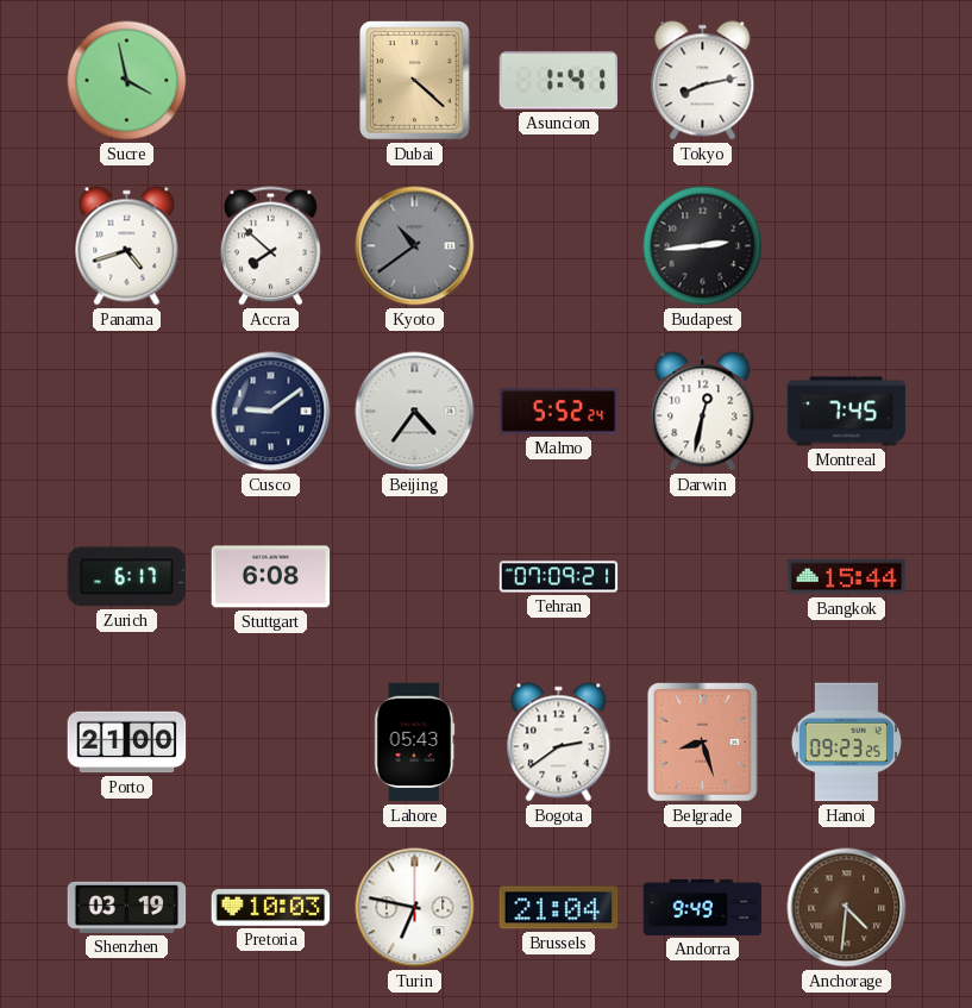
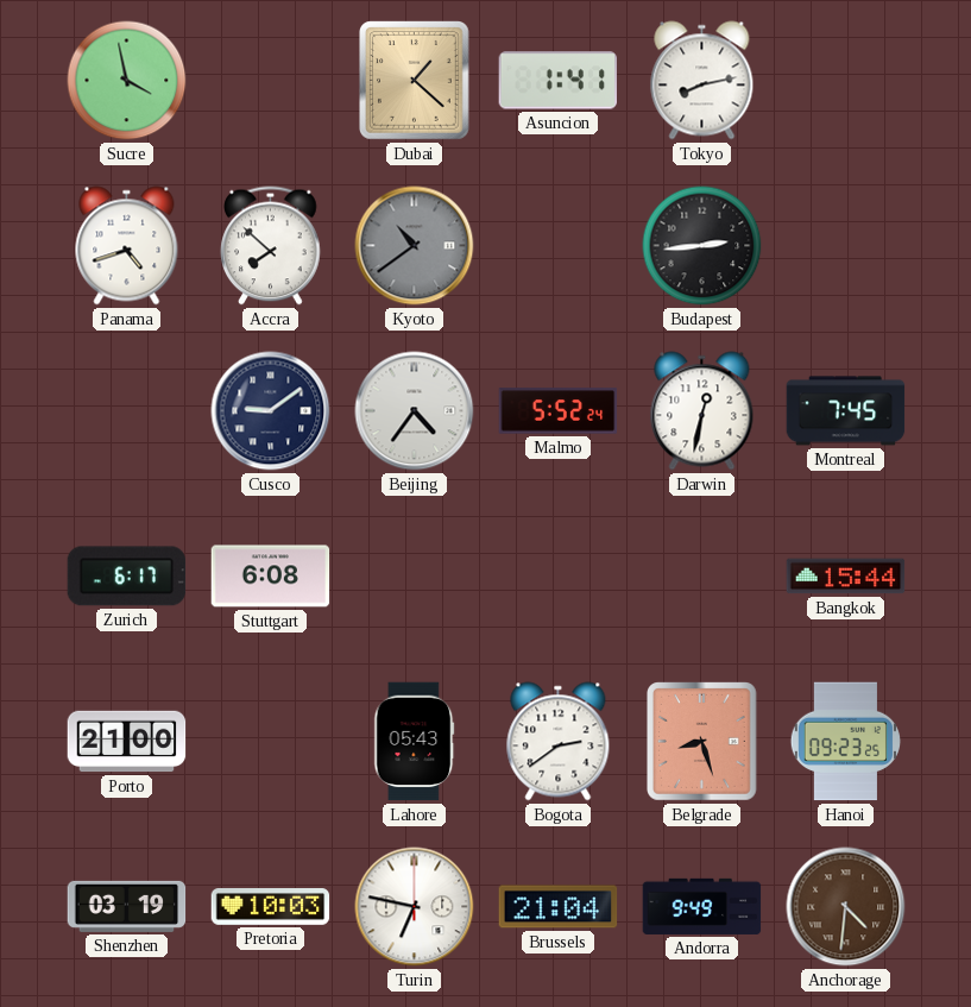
Dubai: 4:22 -> 1:22
Tehran: 07:09 -> none
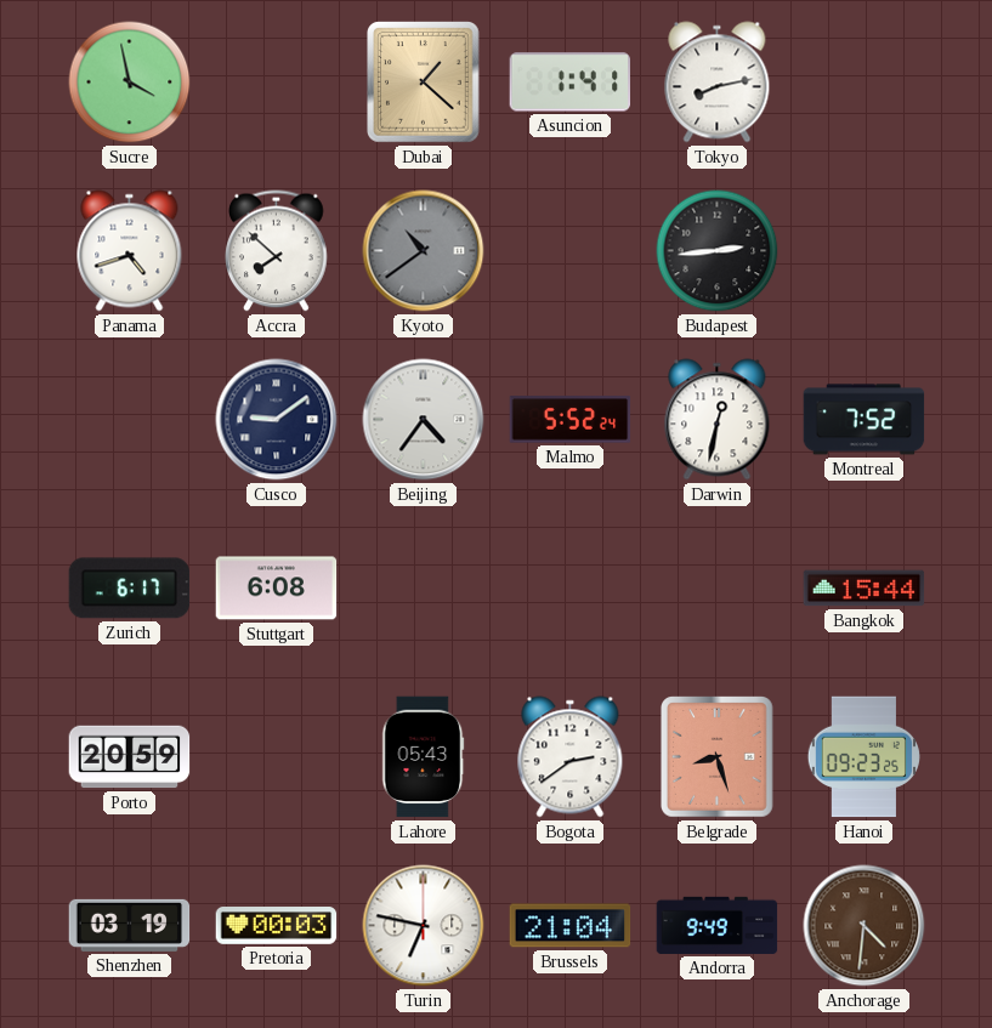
Montreal: 7:45 -> 7:52
Porto: 21:00 -> 20:59
Pretoria: 10:03 -> 00:03
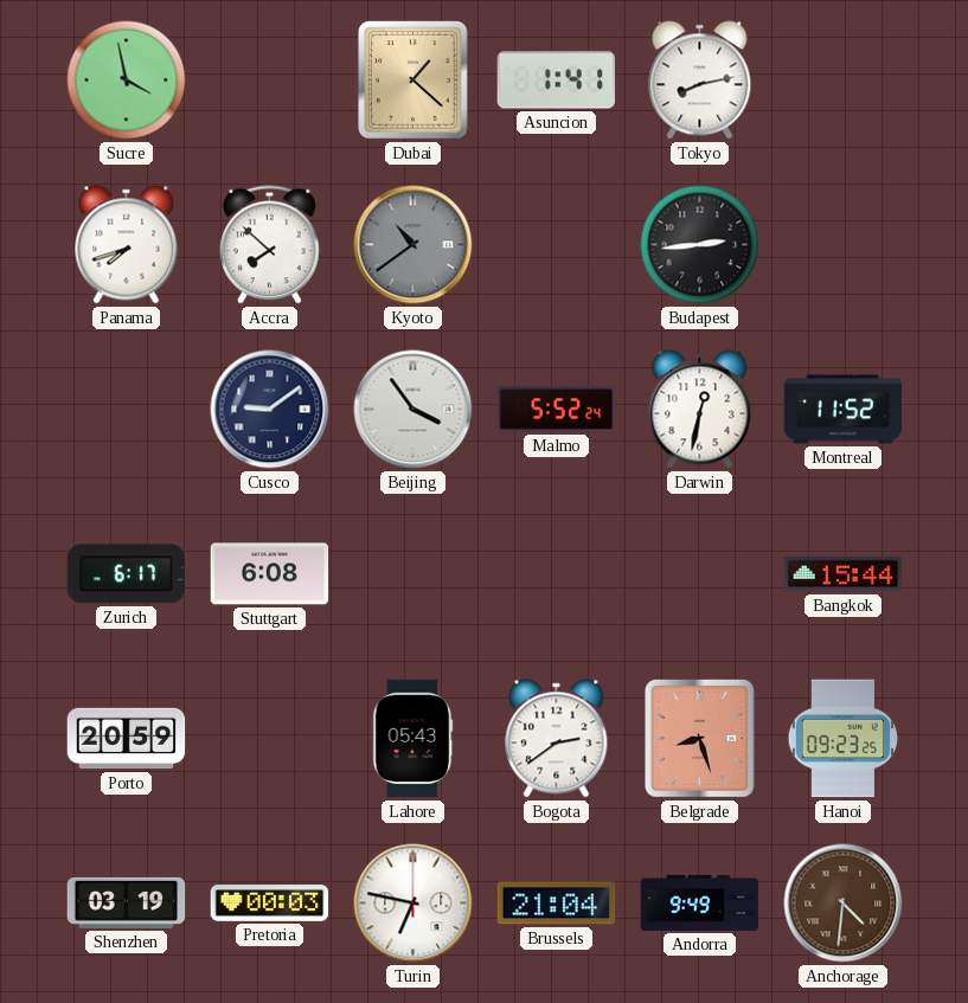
Panama: 4:42 -> 7:42
Beijing: 4:36 -> 3:54
Montreal: 7:52 -> 11:52
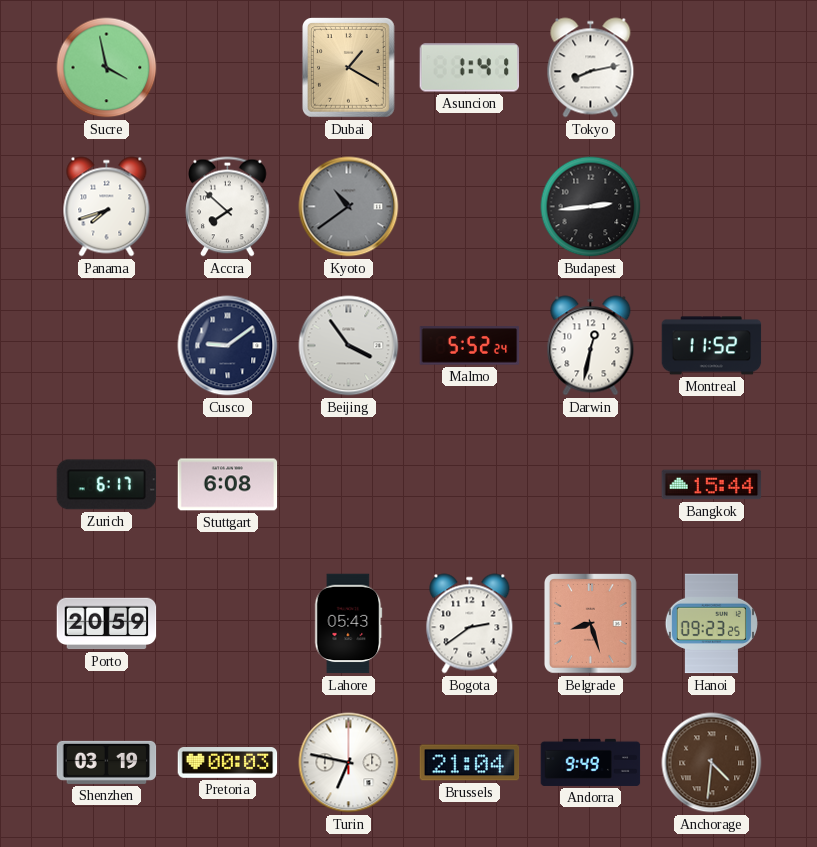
Dubai: 1:22 -> 1:20
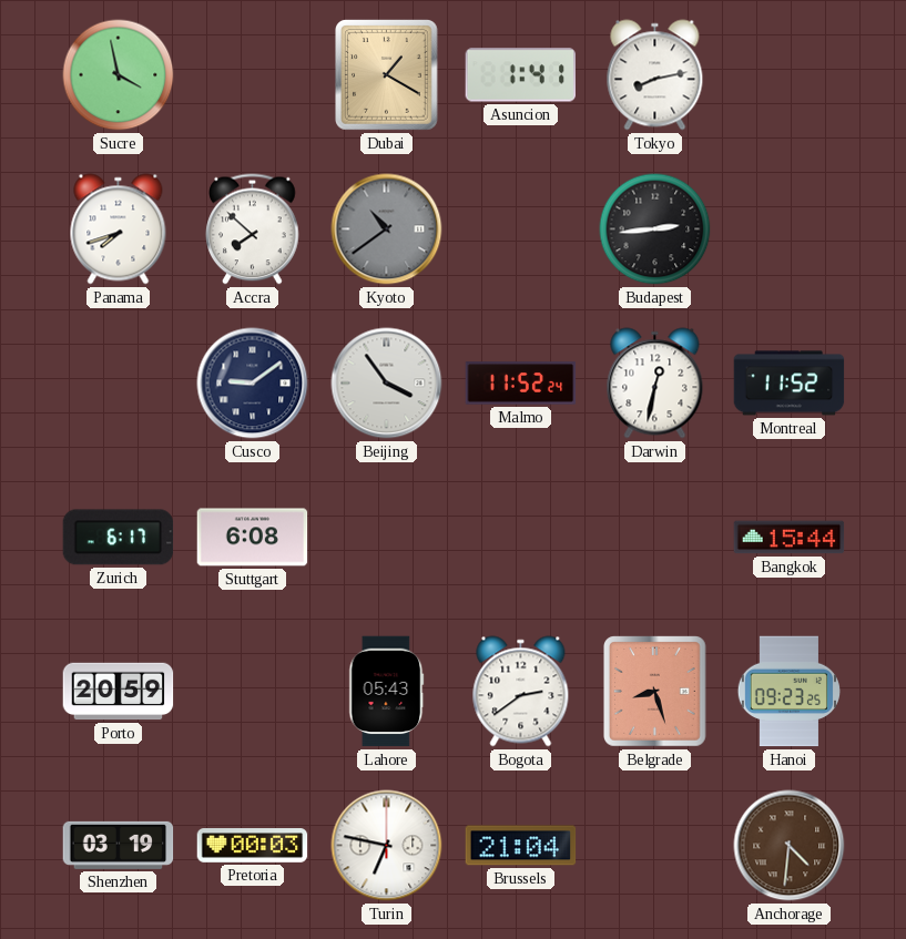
Malmo: 5:52 -> 11:52
Andorra: 9:49 -> none
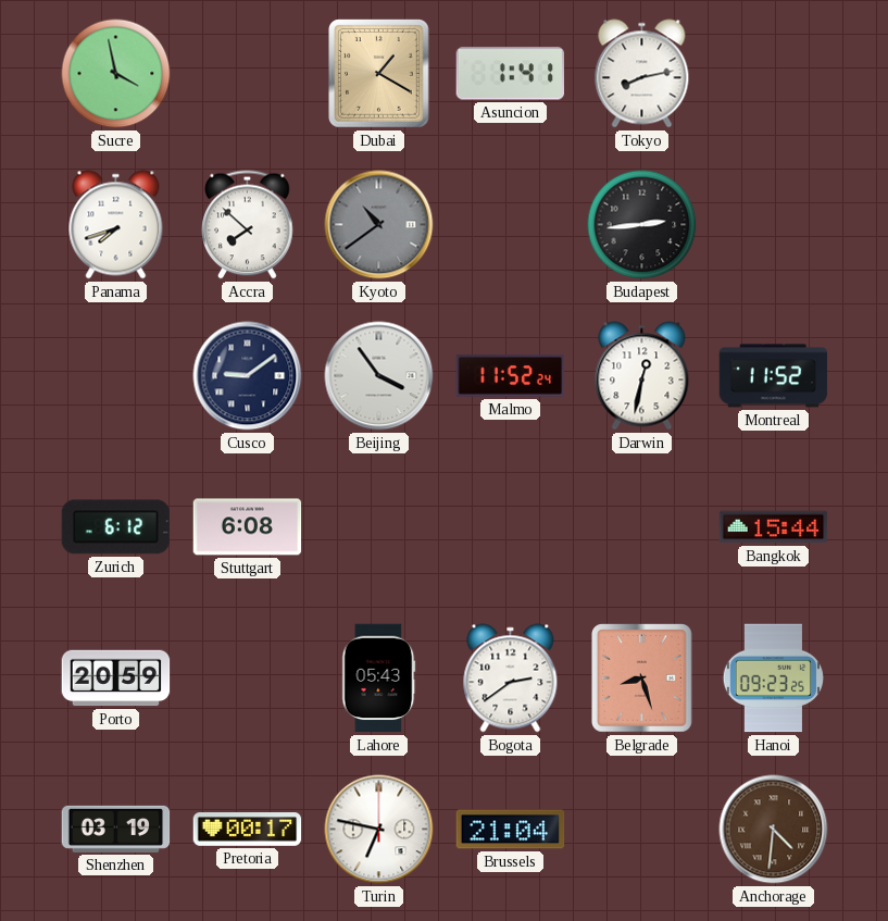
Zurich: 6:17 -> 6:12
Pretoria: 00:03 -> 00:17
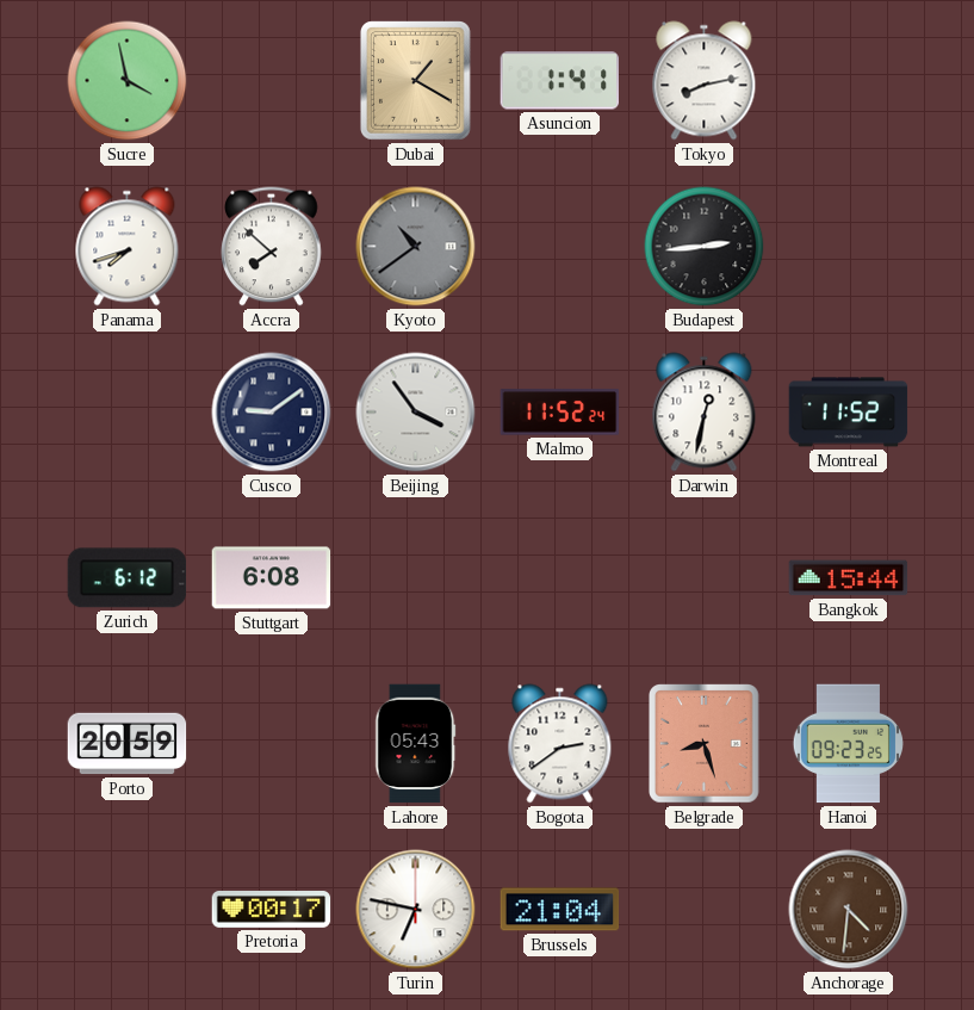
Shenzhen: 03:19 -> none
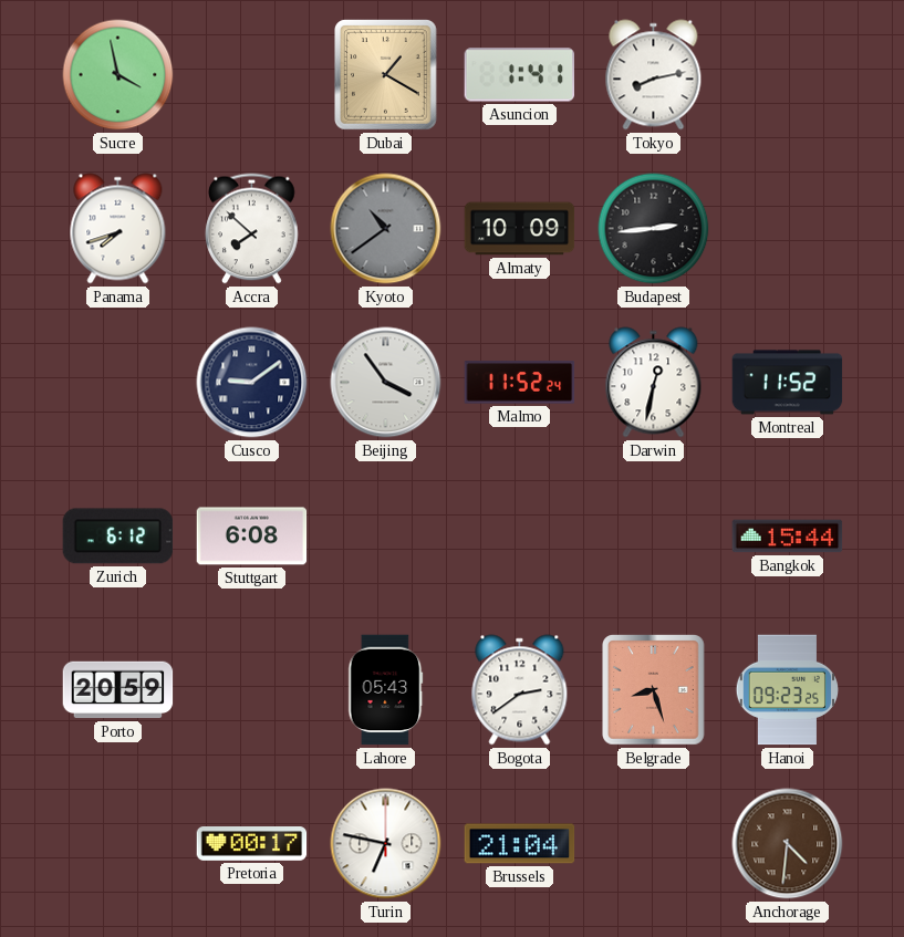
Almaty: none -> 10:09
